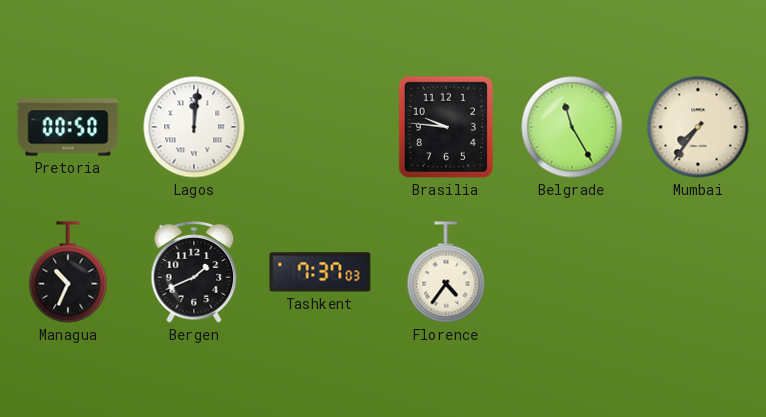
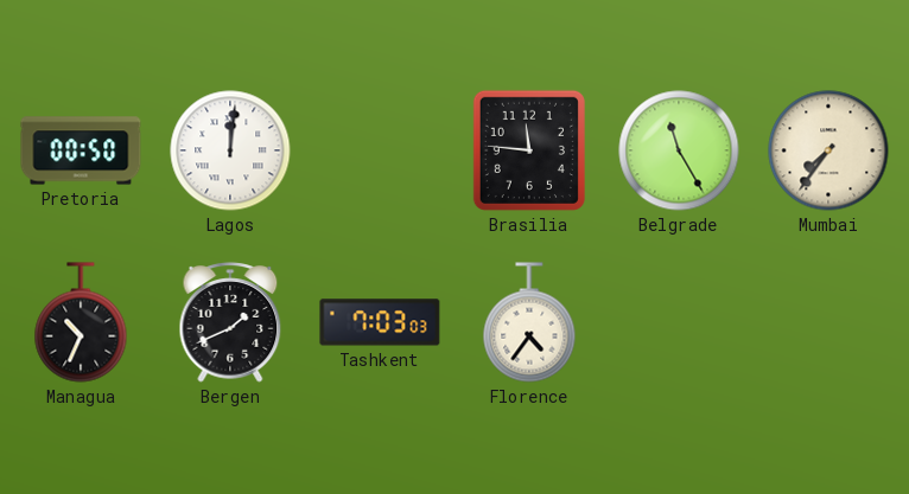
Brasilia: 9:46 -> 11:46
Tashkent: 7:37 -> 7:03
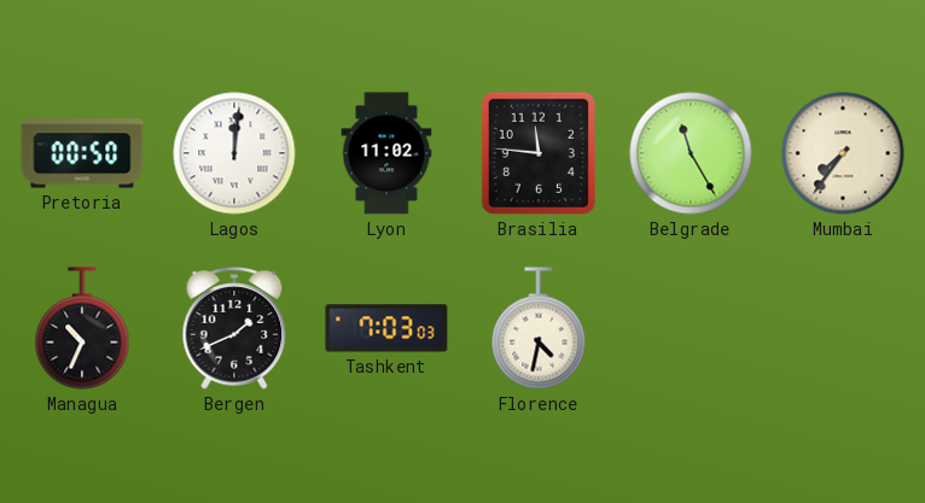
Lyon: none -> 11:02
Florence: 4:36 -> 4:32
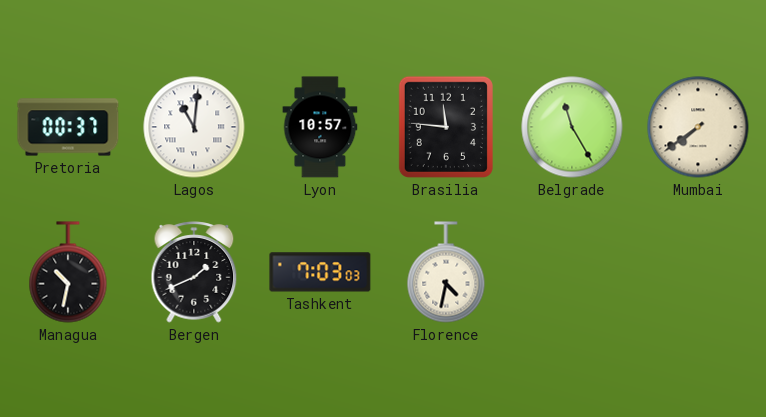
Pretoria: 00:50 -> 00:37
Lagos: 12:01 -> 11:01
Lyon: 11:02 -> 10:57
Mumbai: 7:36 -> 7:39
Managua: 10:34 -> 10:32
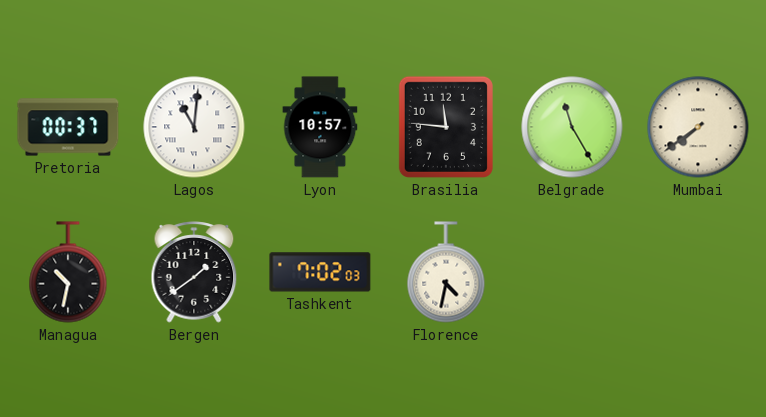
Bergen: 1:41 -> 1:39
Tashkent: 7:03 -> 7:02
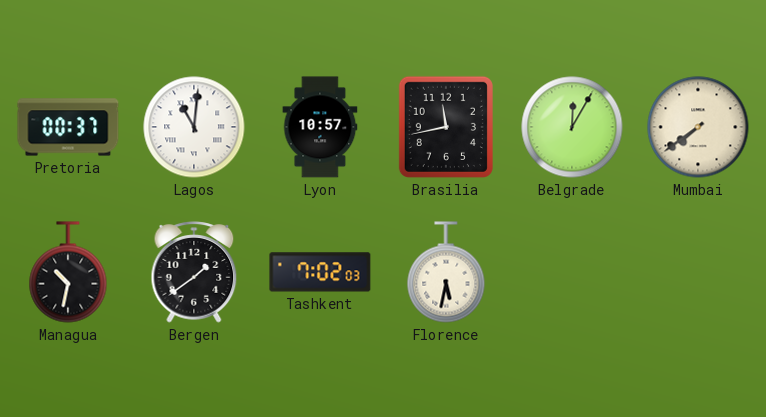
Brasilia: 11:46 -> 11:43
Belgrade: 11:25 -> 12:05
Florence: 4:32 -> 5:32
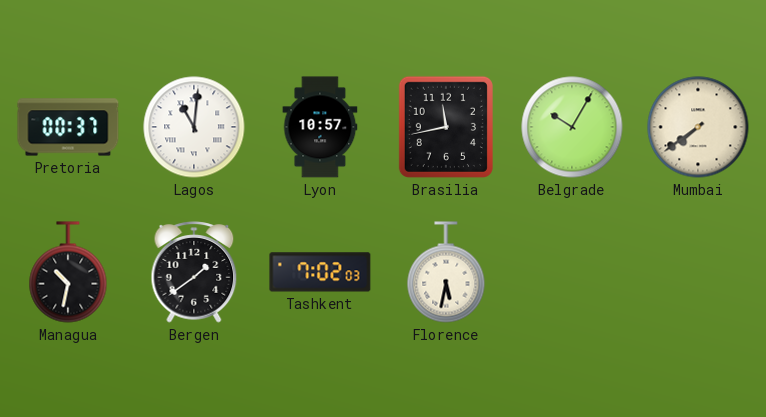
Belgrade: 12:05 -> 10:05
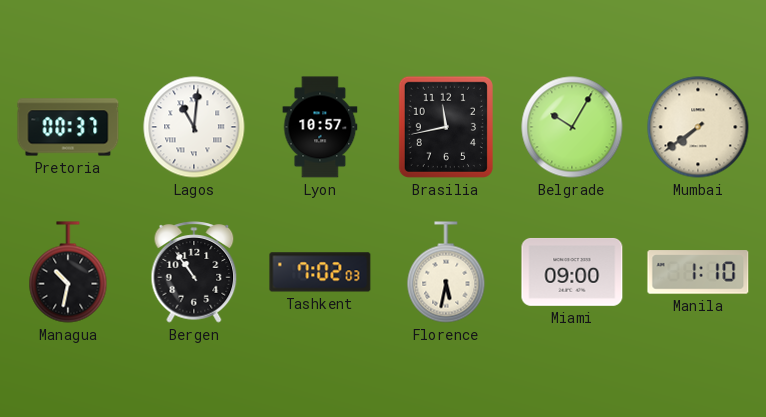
Bergen: 1:39 -> 10:54
Miami: none -> 09:00
Manila: none -> 1:10
